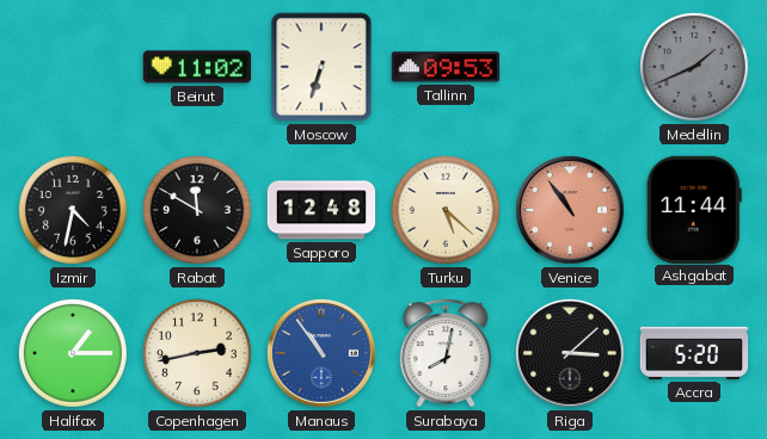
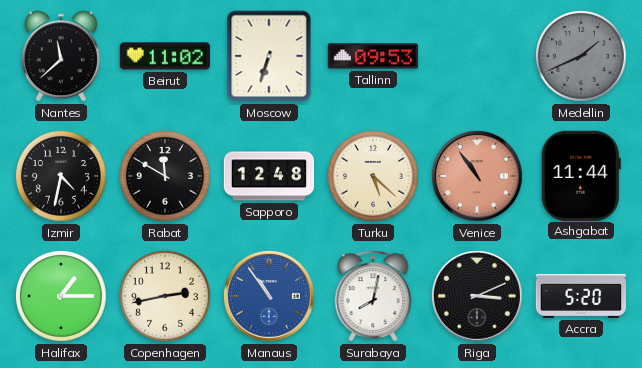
Nantes: none -> 11:38
Riga: 3:08 -> 3:11
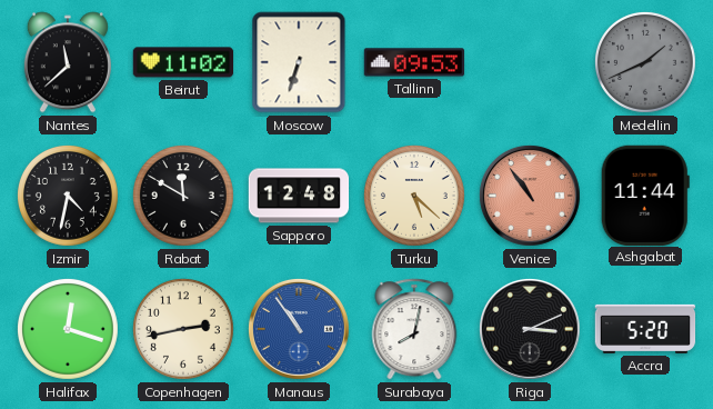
Halifax: 1:15 -> 12:18
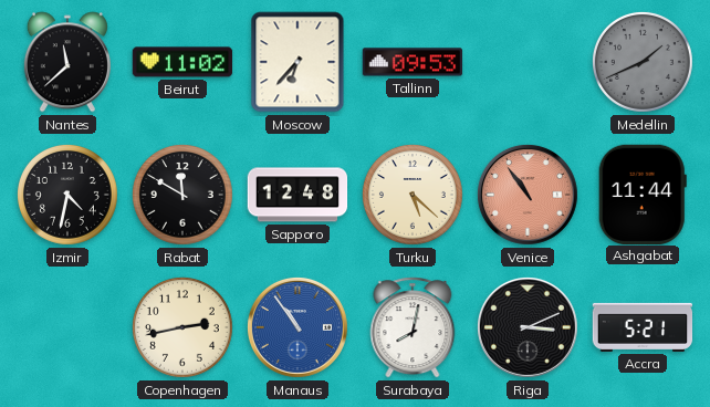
Moscow: 6:33 -> 6:37
Halifax: 12:18 -> none
Accra: 5:20 -> 5:21
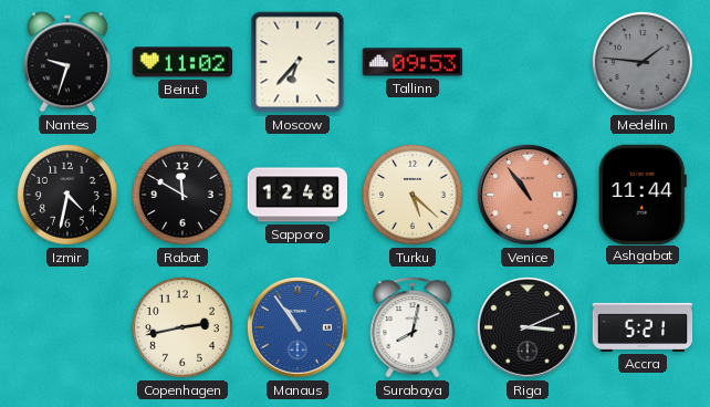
Nantes: 11:38 -> 9:33
Medellin: 1:41 -> 1:46
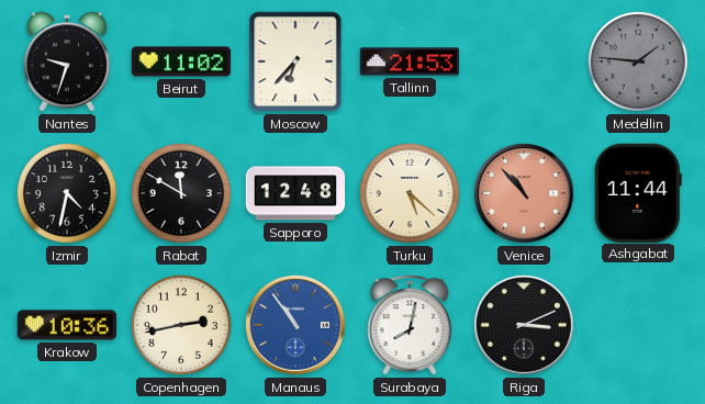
Tallinn: 09:53 -> 21:53
Venice: 10:54 -> 10:53
Krakow: none -> 10:36
Accra: 5:21 -> none
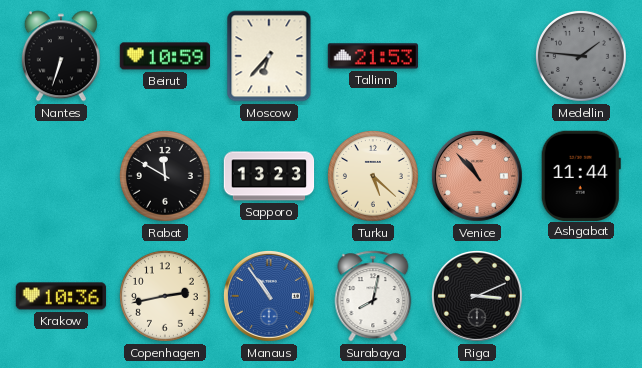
Nantes: 9:33 -> 6:33
Beirut: 11:02 -> 10:59
Izmir: 4:32 -> none
Sapporo: 12:48 -> 13:23
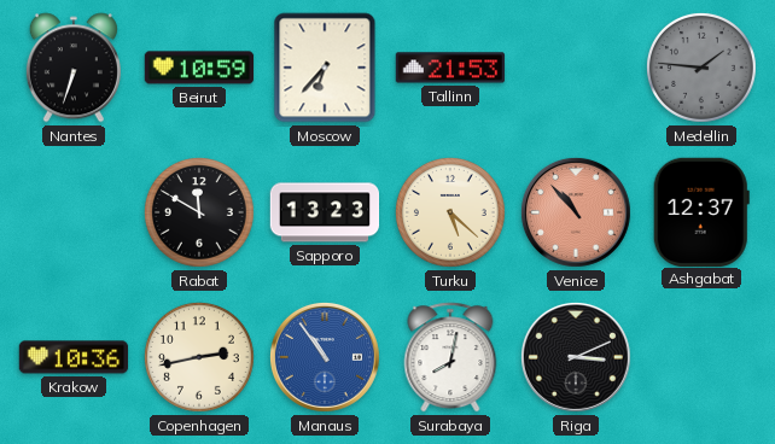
Ashgabat: 11:44 -> 12:37
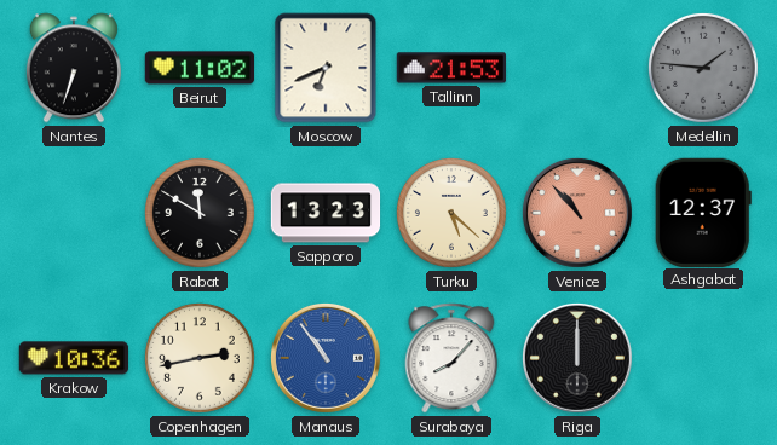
Beirut: 10:59 -> 11:02
Moscow: 6:37 -> 6:41
Surabaya: 8:02 -> 8:07
Riga: 3:11 -> 12:00
